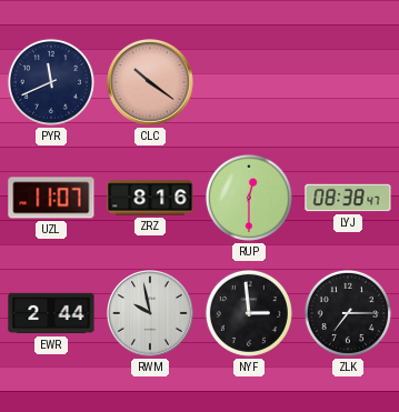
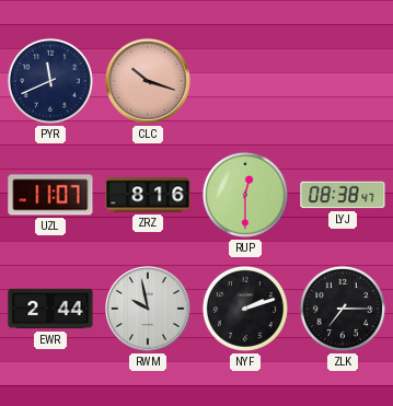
CLC: 10:21 -> 10:18
NYF: 2:59 -> 2:12
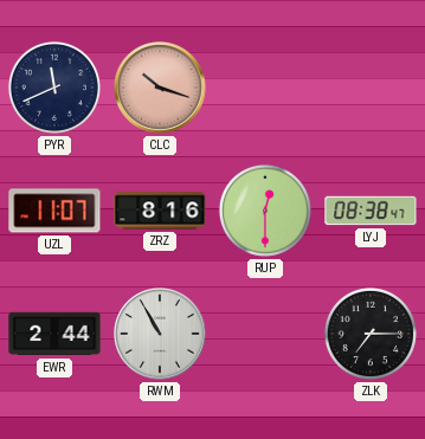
RWM: 9:58 -> 10:55
NYF: 2:12 -> none
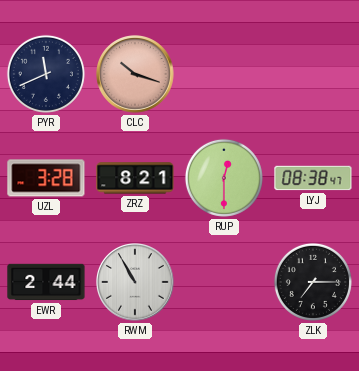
UZL: 11:07 -> 3:28
ZRZ: 8:16 -> 8:21
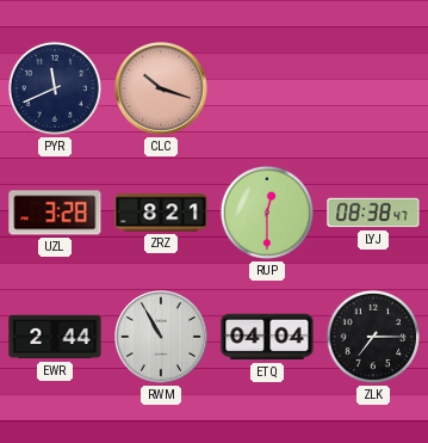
ETQ: none -> 04:04
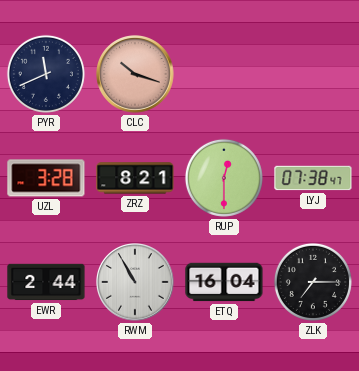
LYJ: 08:38 -> 07:38
ETQ: 04:04 -> 16:04
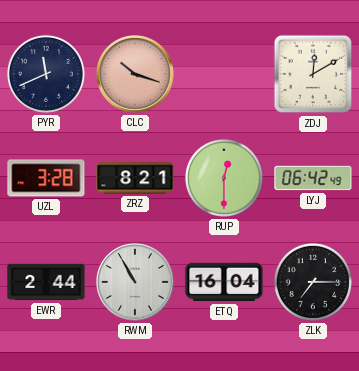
ZDJ: none -> 12:10
LYJ: 07:38 -> 06:42
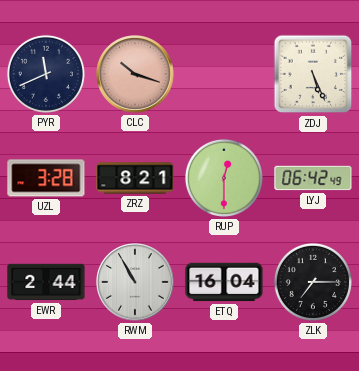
ZDJ: 12:10 -> 5:26
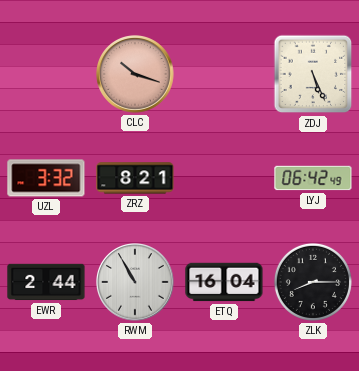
PYR: 11:41 -> none
UZL: 3:28 -> 3:32
RUP: 12:30 -> none
ZLK: 7:15 -> 8:15
